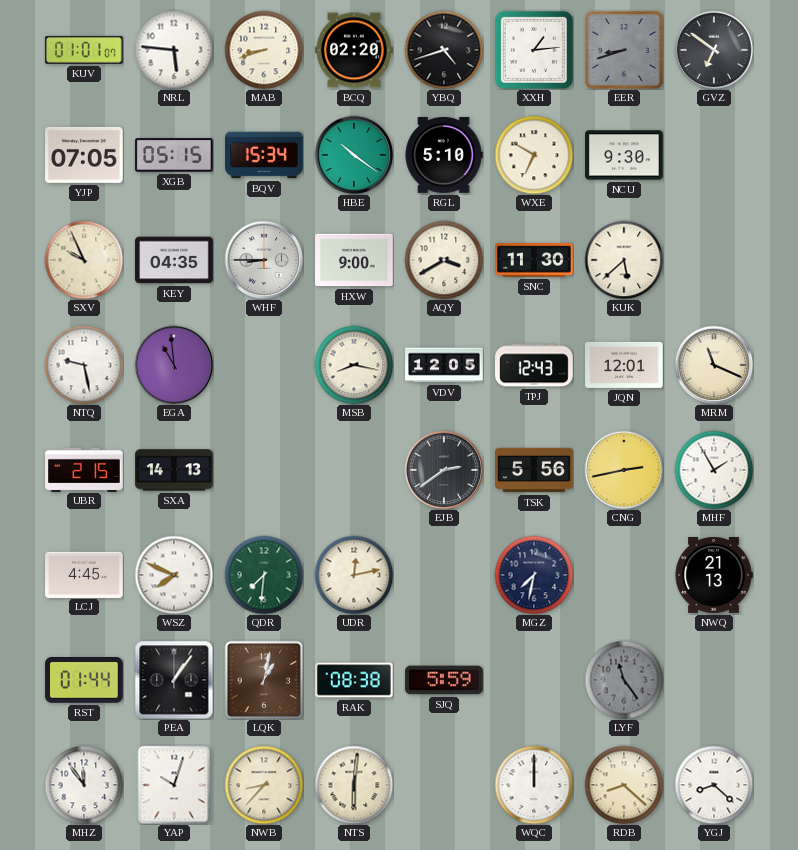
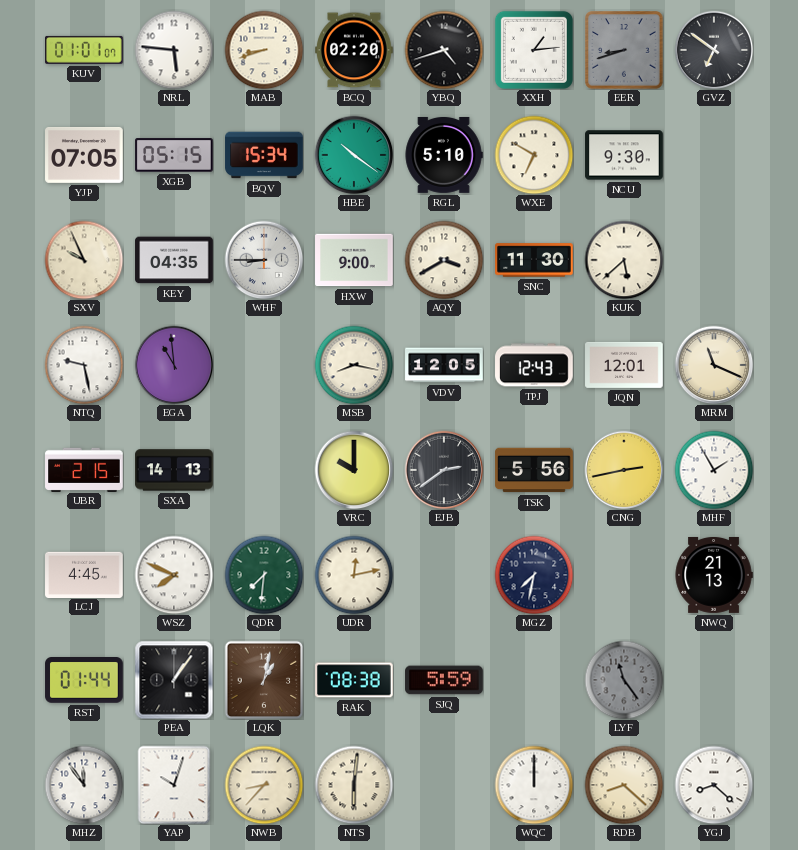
VRC: none -> 10:00
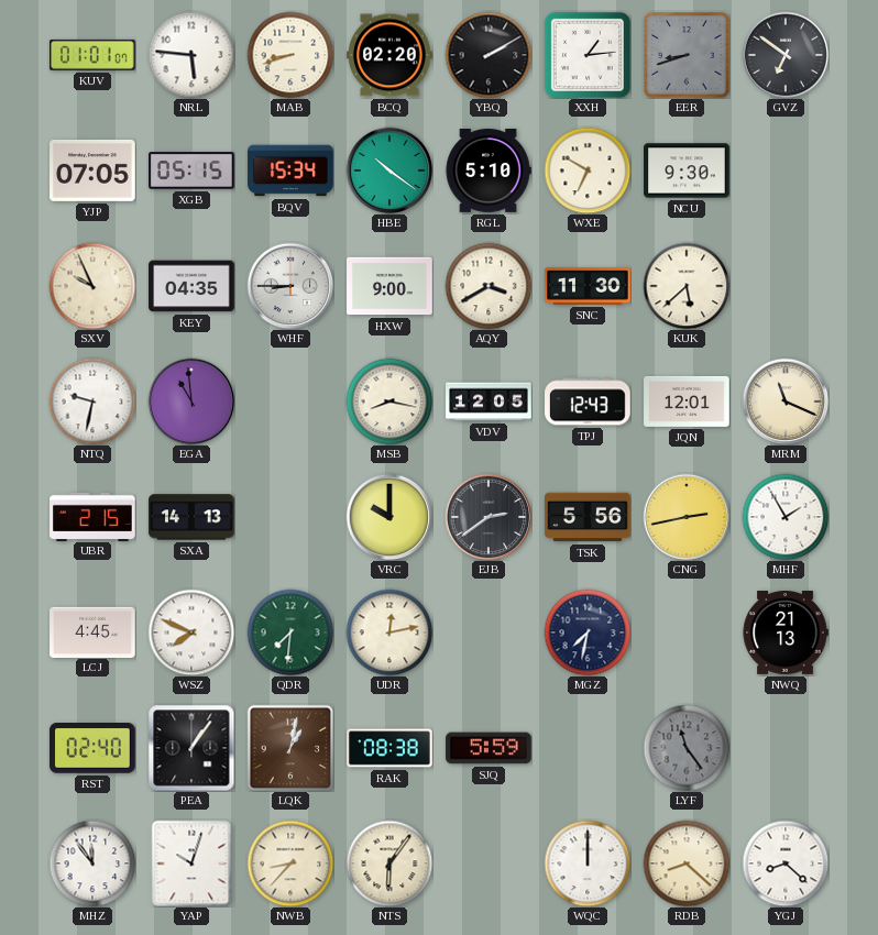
YBQ: 4:42 -> 2:10
NTQ: 9:28 -> 9:32
RST: 01:44 -> 02:40
NTS: 6:01 -> 6:06
